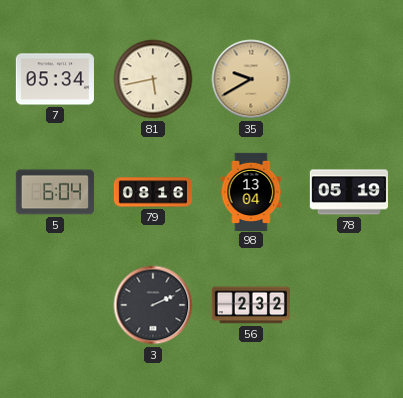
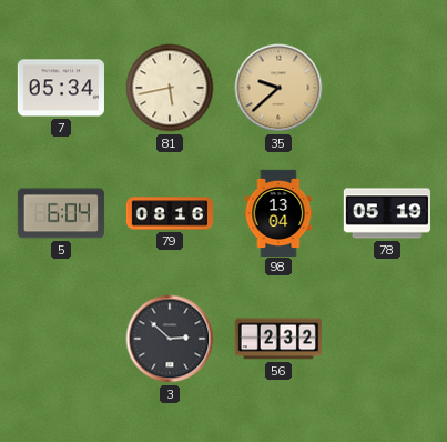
35: 9:40 -> 9:38
3: 2:11 -> 2:52
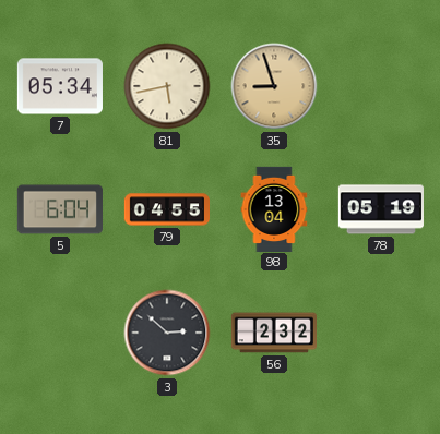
35: 9:38 -> 8:57
79: 08:16 -> 04:55
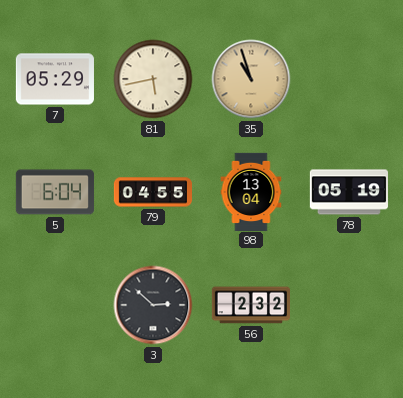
7: 05:34 -> 05:29
35: 8:57 -> 10:57
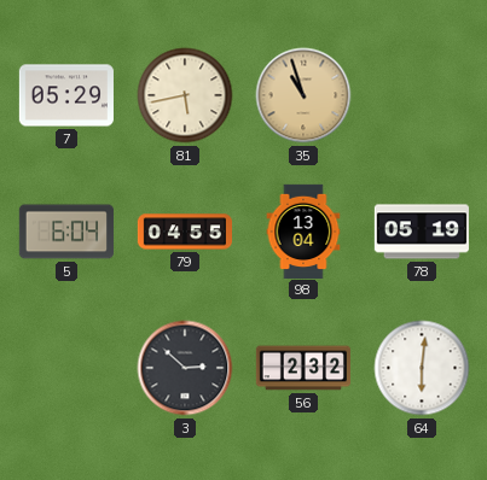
64: none -> 6:01
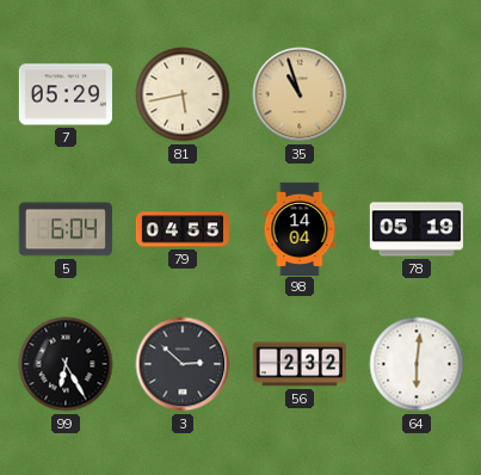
98: 13:04 -> 14:04
99: none -> 6:25
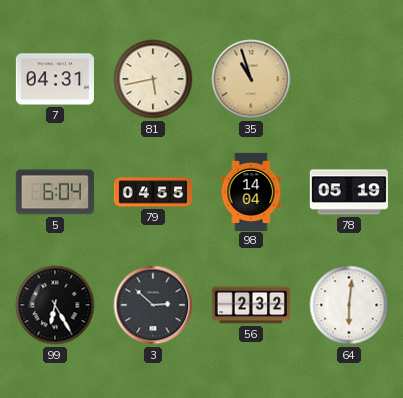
7: 05:29 -> 04:31
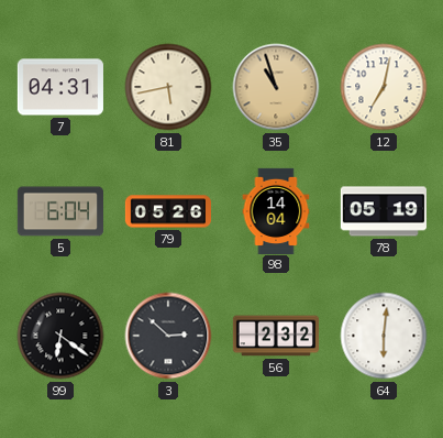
12: none -> 7:02
79: 04:55 -> 05:26
99: 6:25 -> 6:21
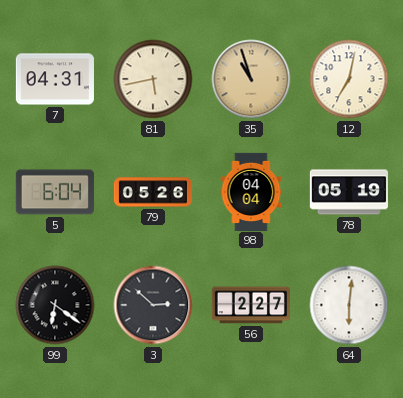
98: 14:04 -> 04:04
56: 2:32 -> 2:27
